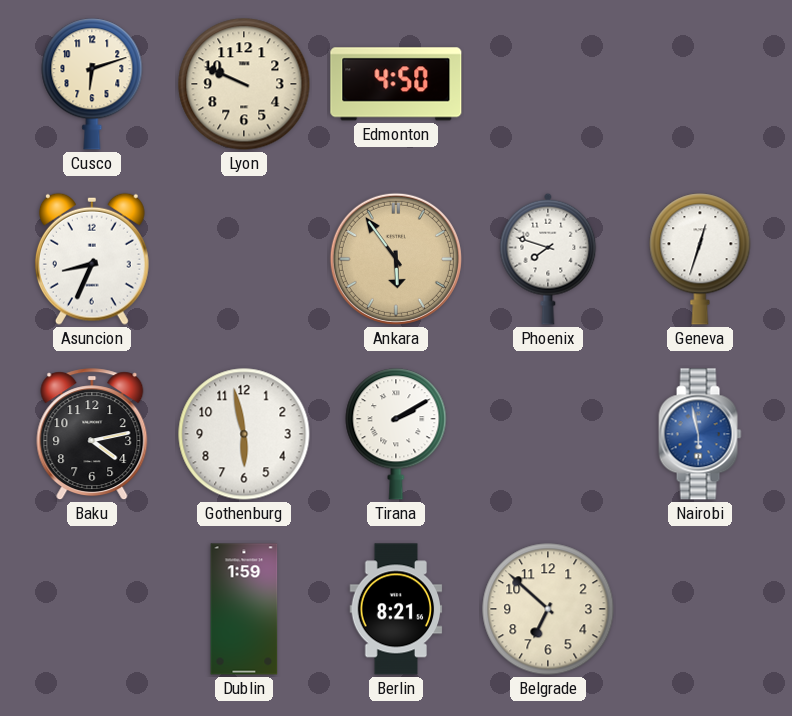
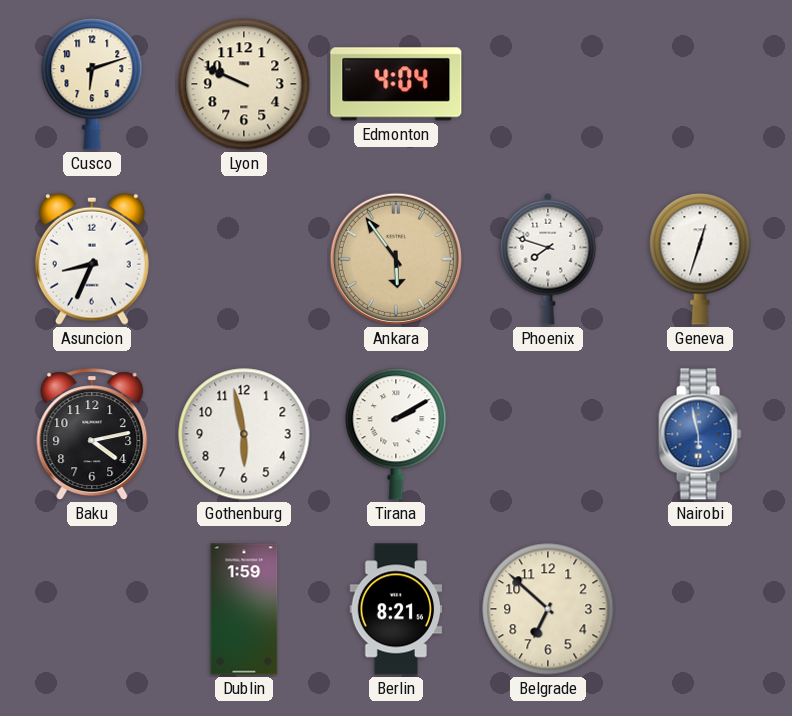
Edmonton: 4:50 -> 4:04
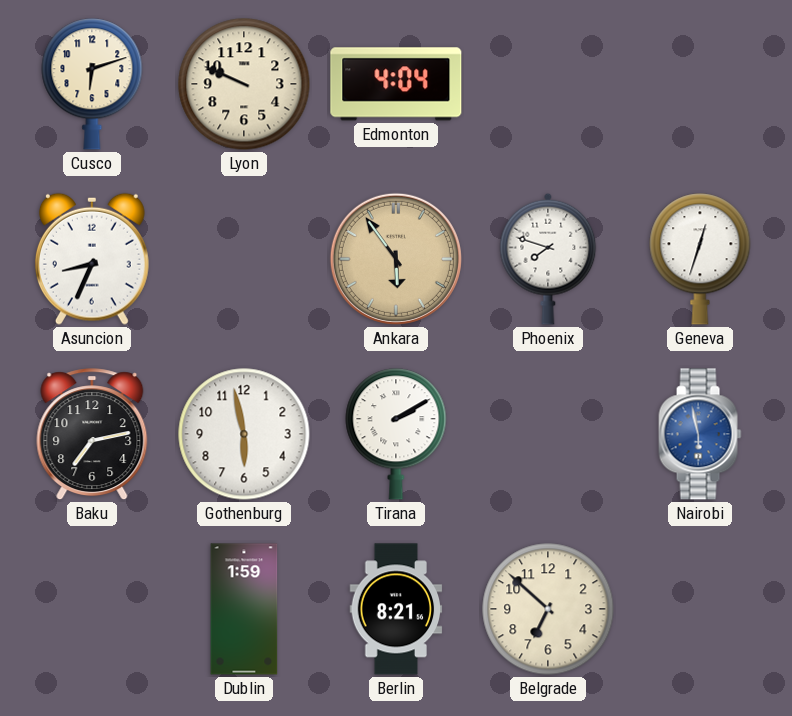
Baku: 4:13 -> 7:13
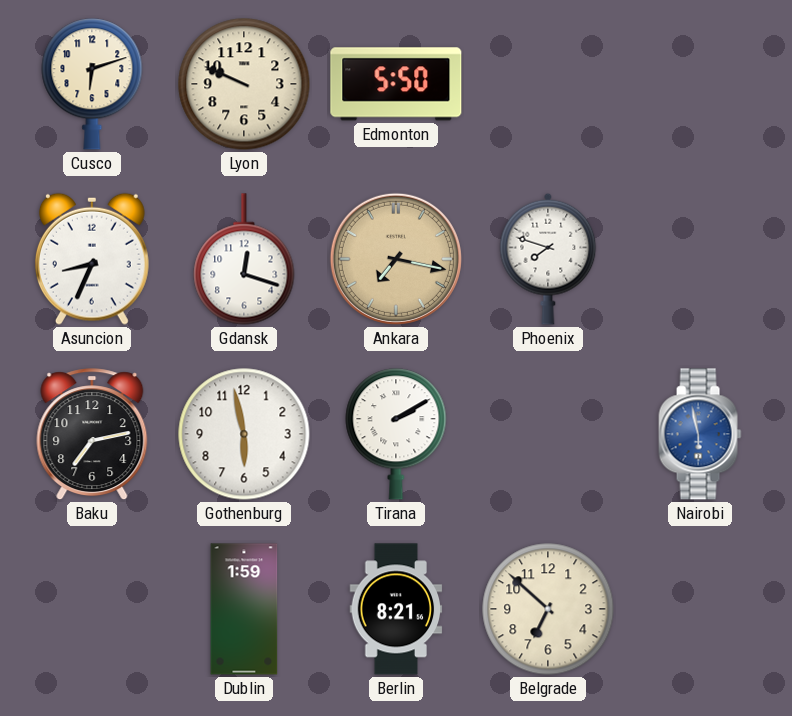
Edmonton: 4:04 -> 5:50
Gdansk: none -> 12:18
Ankara: 5:54 -> 7:17
Geneva: 12:33 -> none
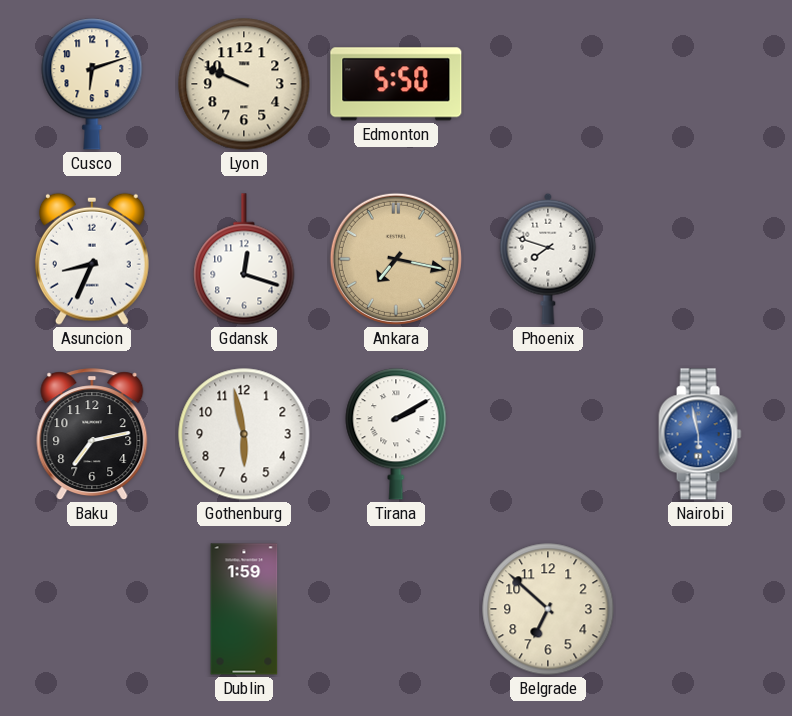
Berlin: 8:21 -> none
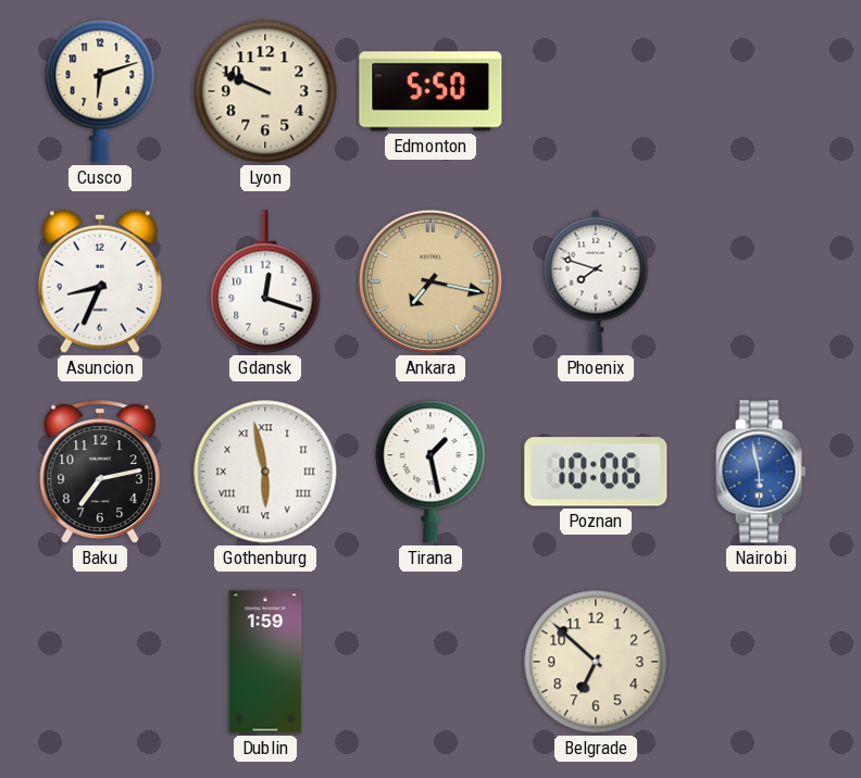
Gothenburg numerals: Arabic -> Roman
Tirana: 2:10 -> 1:28
Poznan: none -> 10:06
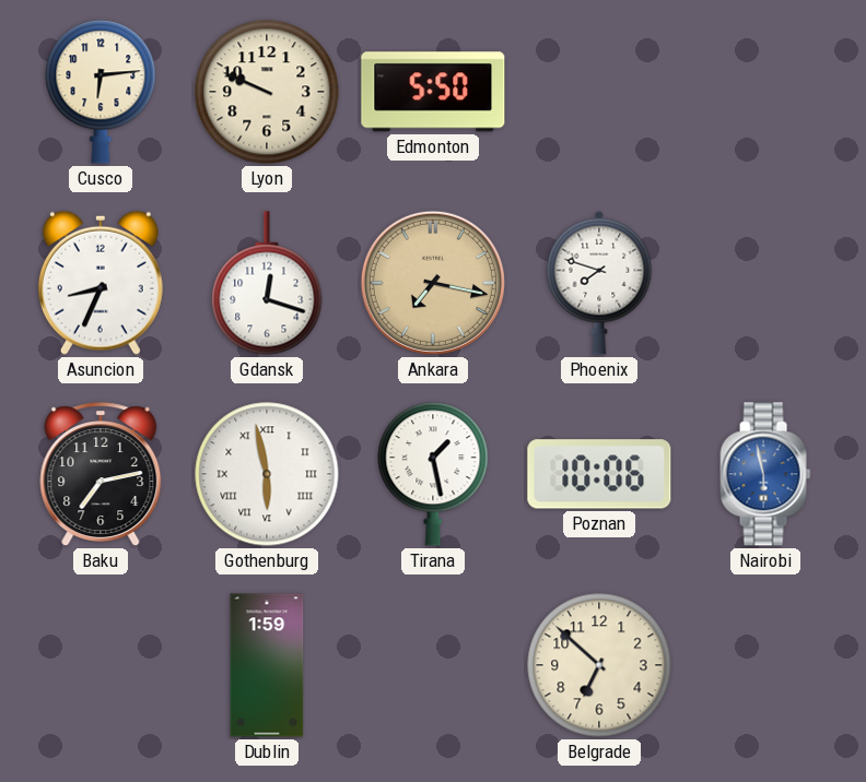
Cusco: 6:12 -> 6:14
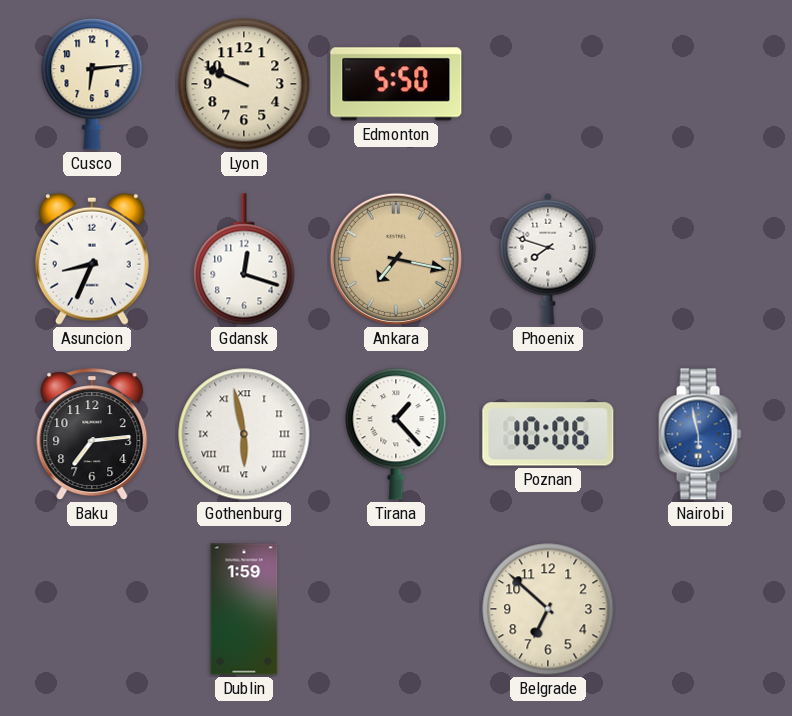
Baku: 7:13 -> 7:14
Tirana: 1:28 -> 1:23
